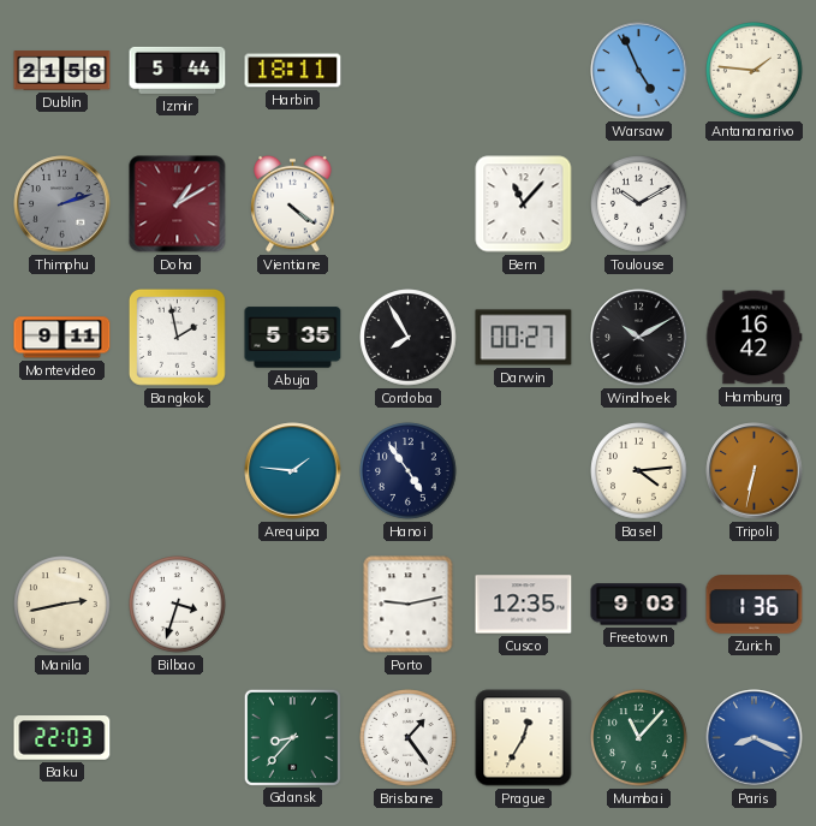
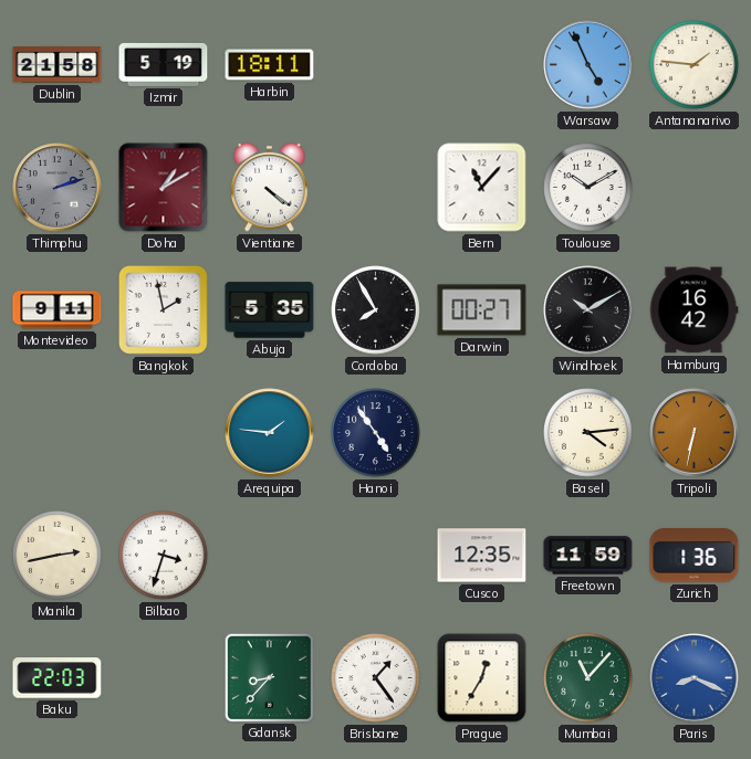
Izmir: 5:44 -> 5:19
Porto: 9:13 -> none
Freetown: 9:03 -> 11:59
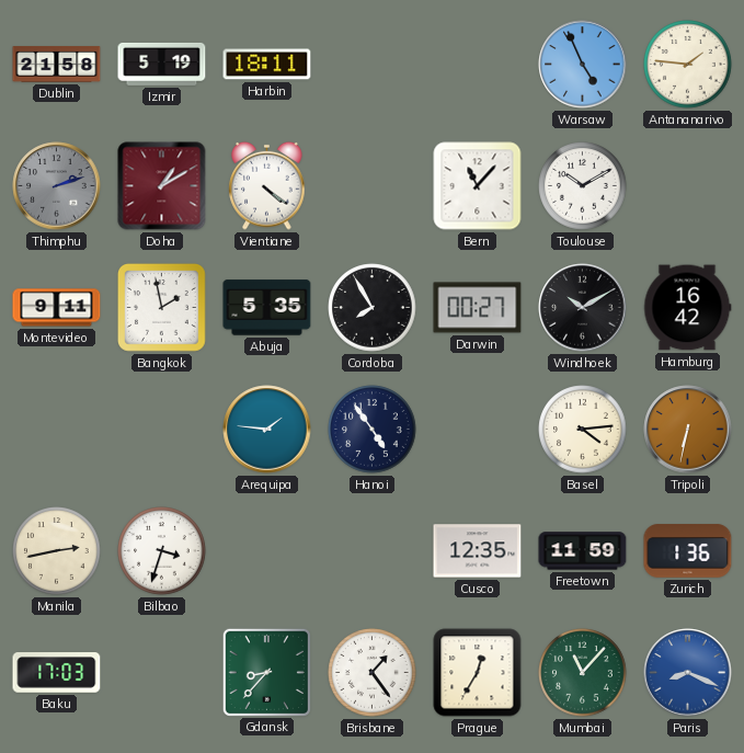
Baku: 22:03 -> 17:03
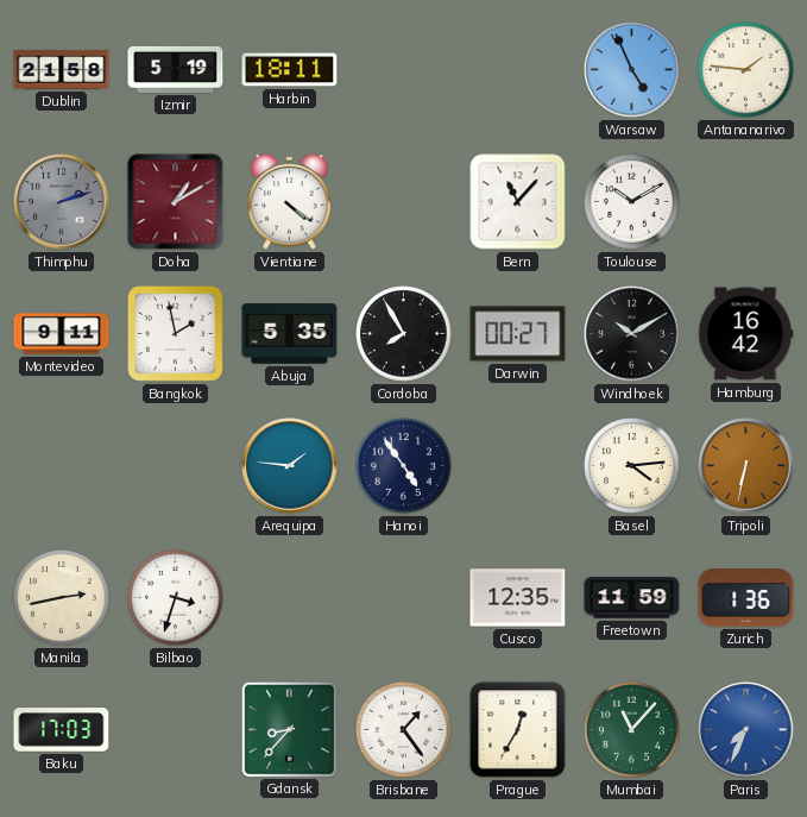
Paris: 8:19 -> 7:34
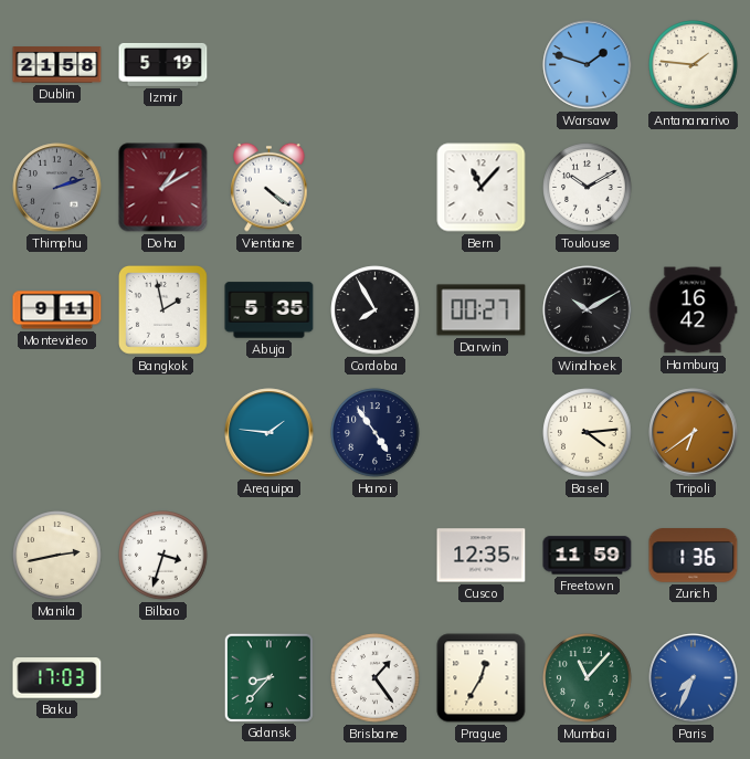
Harbin: 18:11 -> none
Warsaw: 4:56 -> 1:48
Tripoli: 6:32 -> 6:39
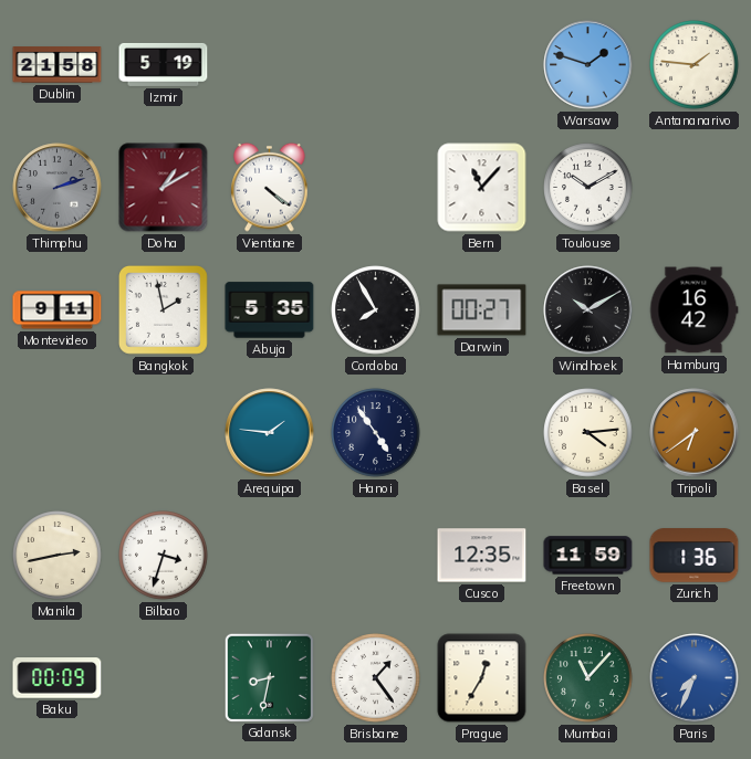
Baku: 17:03 -> 00:09
Gdansk: 8:37 -> 8:32
